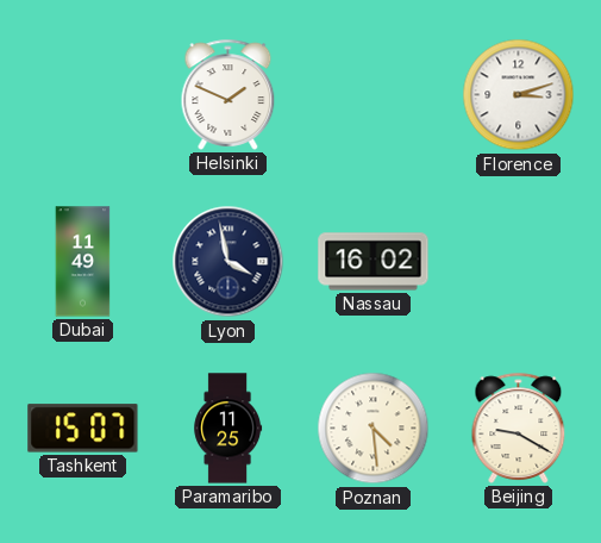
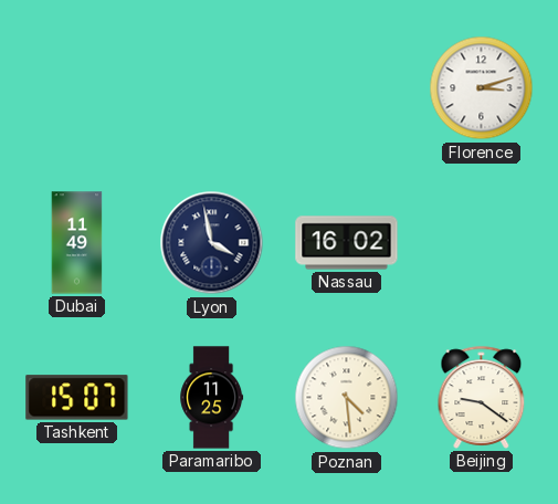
Helsinki: 1:49 -> none
Beijing: 9:20 -> 9:21
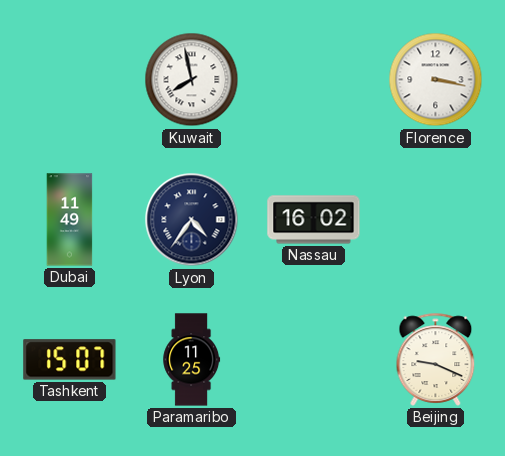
Kuwait: none -> 7:58
Florence: 3:12 -> 3:17
Lyon: 3:58 -> 4:36
Poznan: 4:29 -> none
Beijing: 9:21 -> 9:19
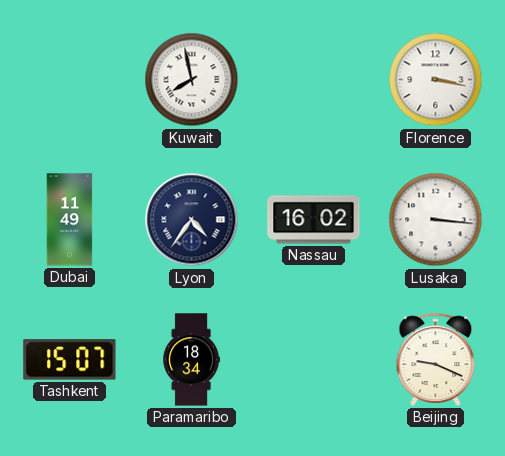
Lusaka: none -> 3:16
Paramaribo: 11:25 -> 18:34
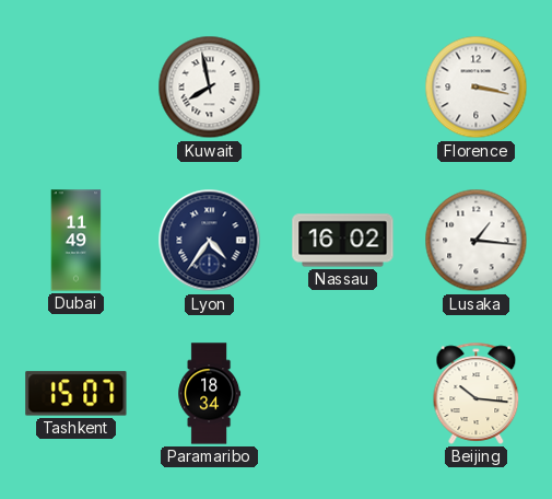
Lusaka: 3:16 -> 1:16
Beijing: 9:19 -> 10:16
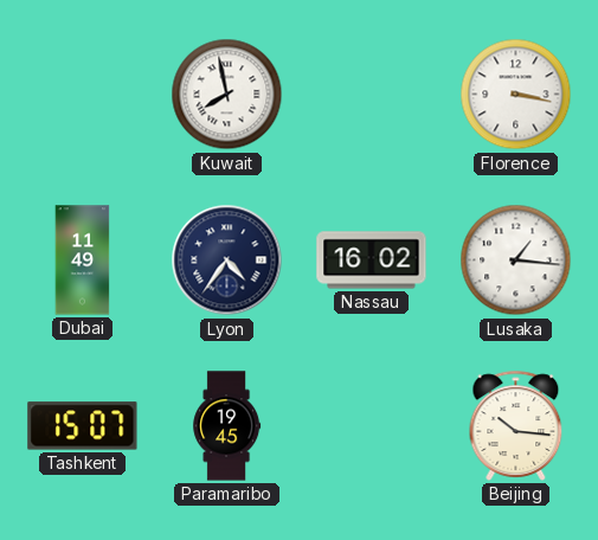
Paramaribo: 18:34 -> 19:45
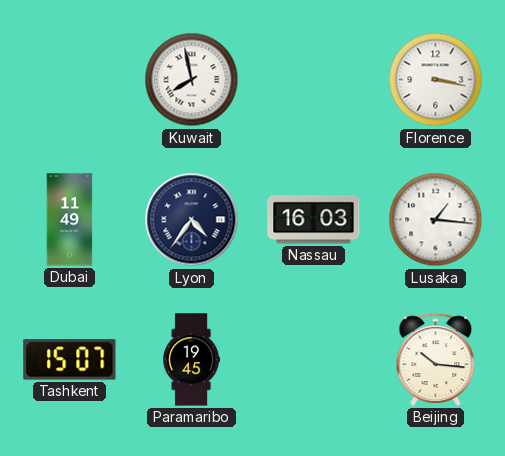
Nassau: 16:02 -> 16:03
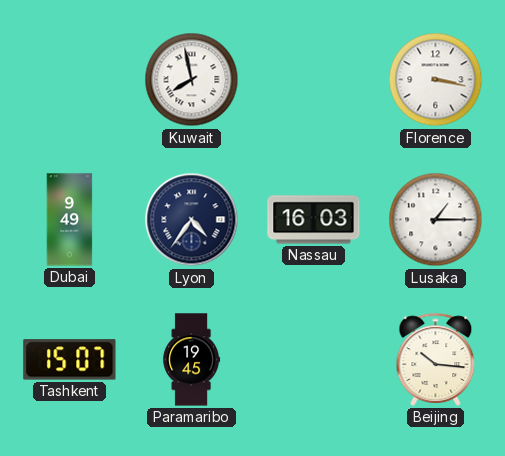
Dubai: 11:49 -> 9:49
Lusaka: 1:16 -> 1:15
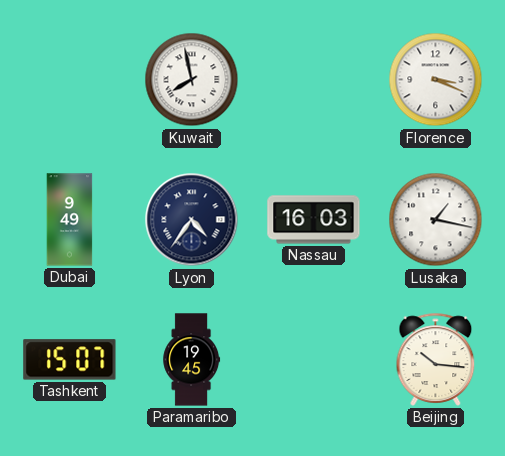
Florence: 3:17 -> 3:19
Lusaka: 1:15 -> 1:17
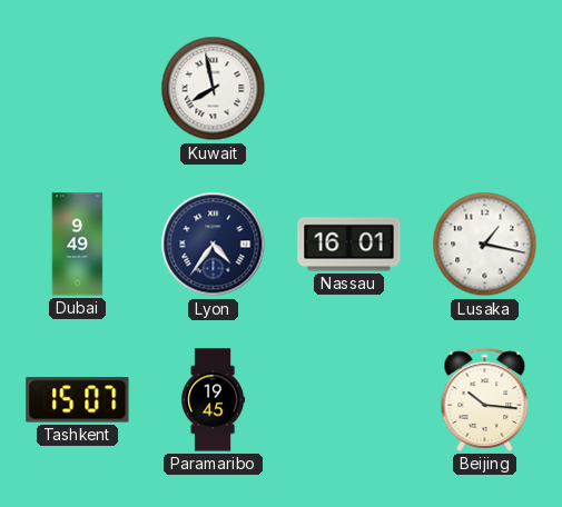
Florence: 3:19 -> none
Nassau: 16:03 -> 16:01
